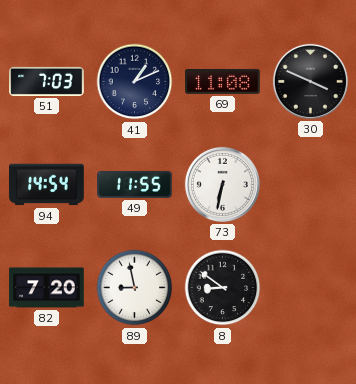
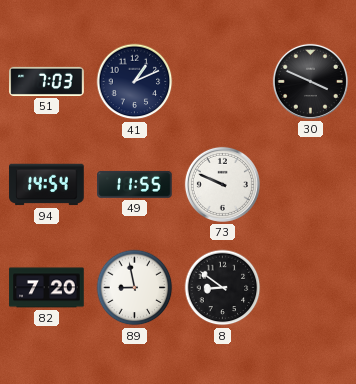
69: 11:08 -> none
73: 6:32 -> 9:49
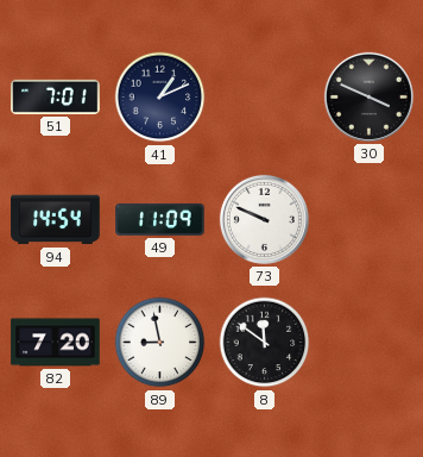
51: 7:03 -> 7:01
49: 11:55 -> 11:09
8: 8:51 -> 11:51
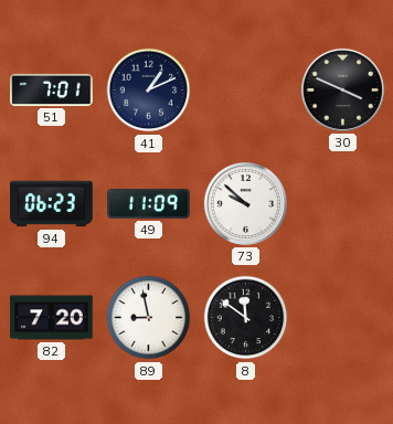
94: 14:54 -> 06:23
73: 9:49 -> 9:52
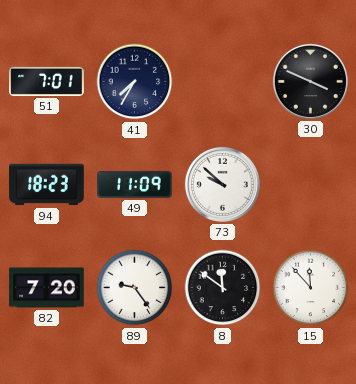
41: 1:11 -> 7:35
94: 06:23 -> 18:23
89: 8:58 -> 9:24
15: none -> 11:53
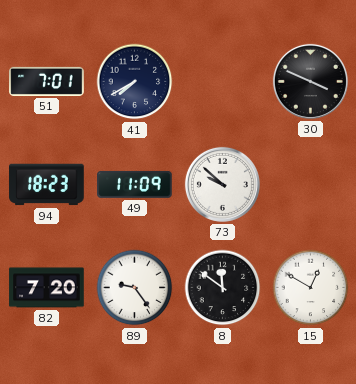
41: 7:35 -> 7:40
15: 11:53 -> 12:50
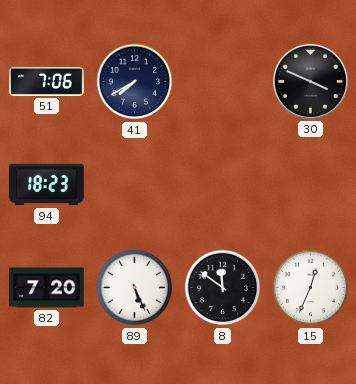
51: 7:01 -> 7:06
49: 11:09 -> none
73: 9:52 -> none
89: 9:24 -> 5:26
15: 12:50 -> 12:34
